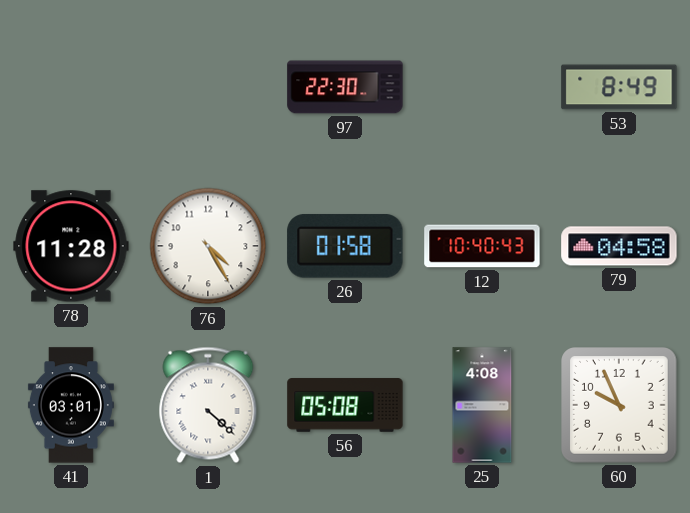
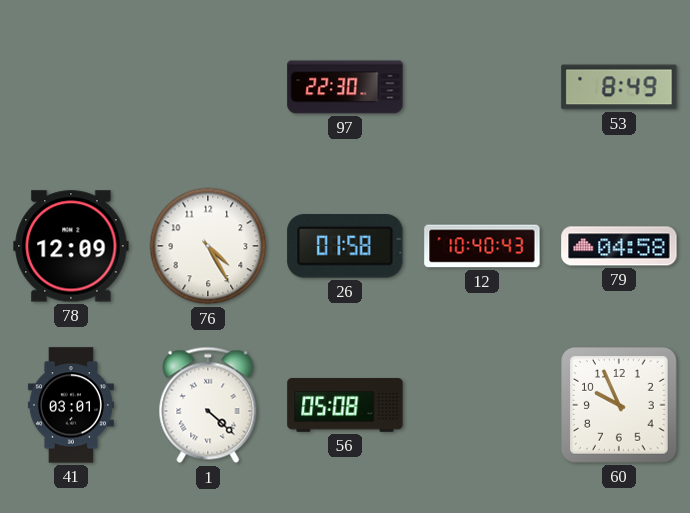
78: 11:28 -> 12:09
25: 4:08 -> none
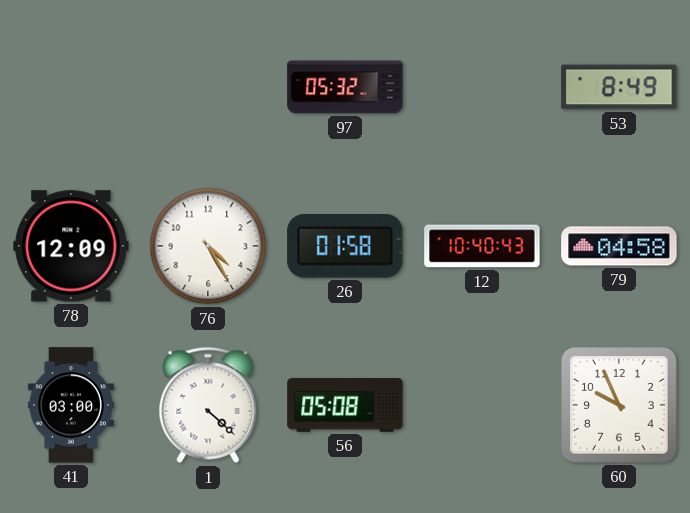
97: 22:30 -> 05:32
41: 03:01 -> 03:00
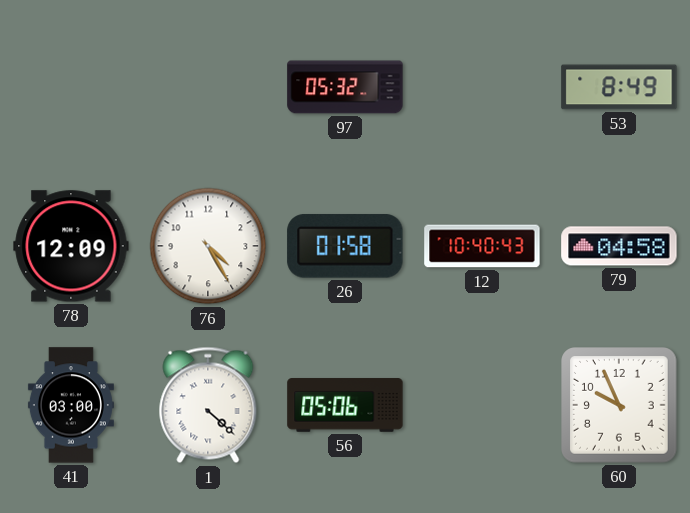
56: 05:08 -> 05:06
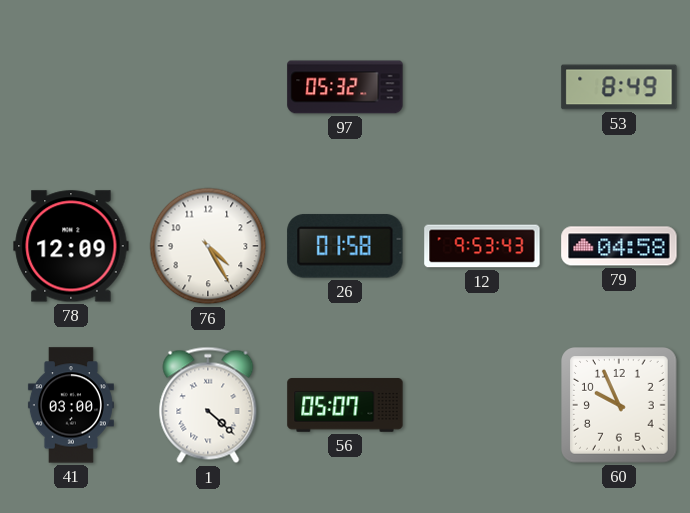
12: 10:40 -> 9:53
56: 05:06 -> 05:07
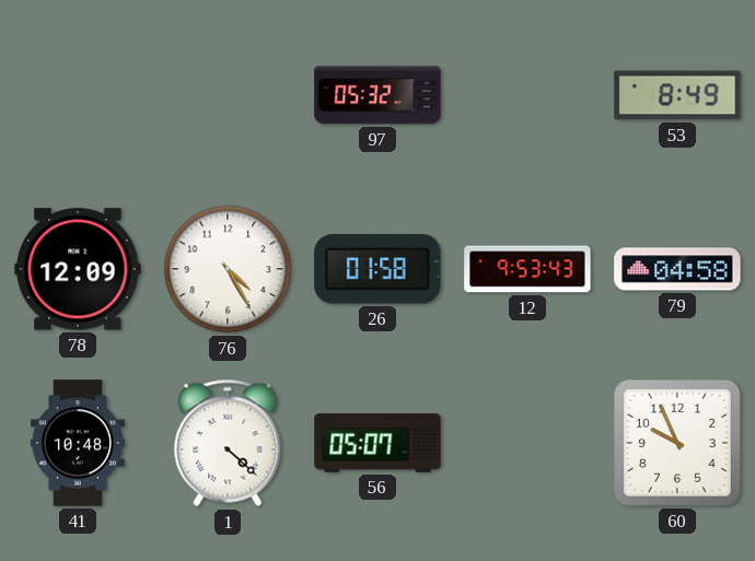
41: 03:00 -> 10:48
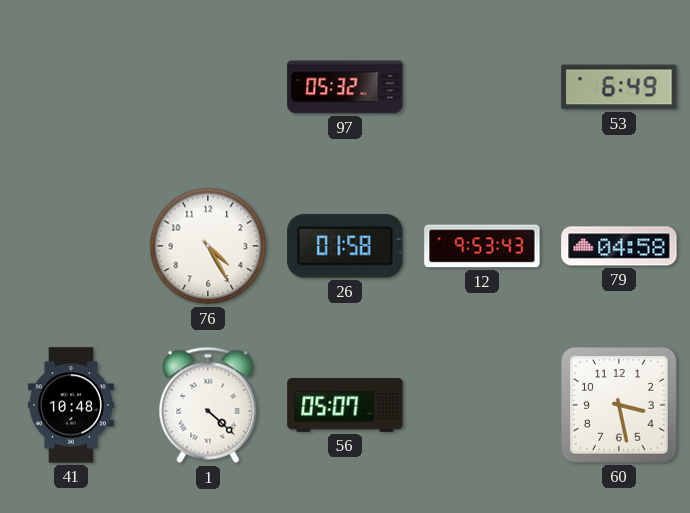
53: 8:49 -> 6:49
78: 12:09 -> none
60: 9:56 -> 3:28
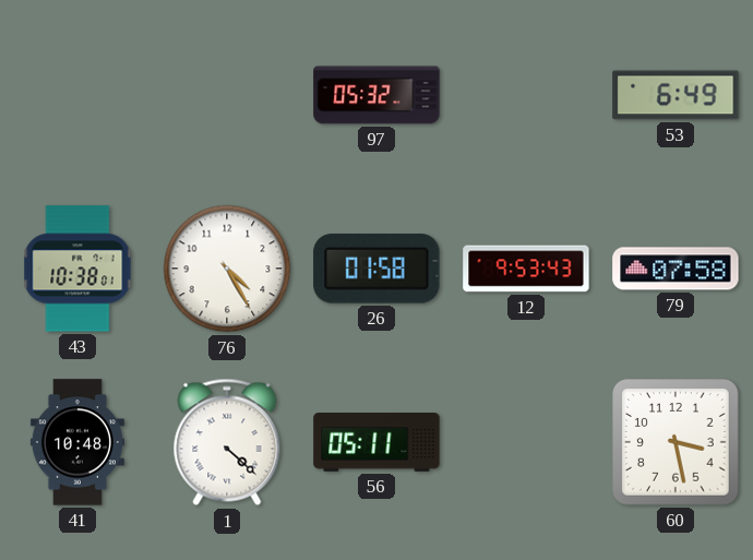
43: none -> 10:38
79: 04:58 -> 07:58
56: 05:07 -> 05:11
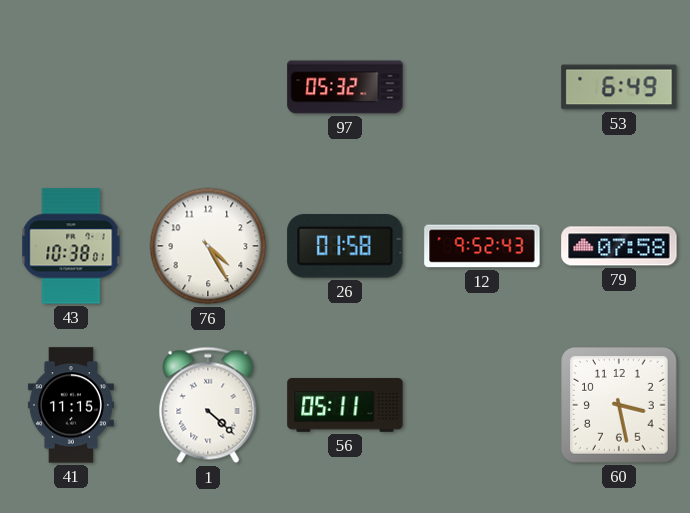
12: 9:53 -> 9:52
41: 10:48 -> 11:15
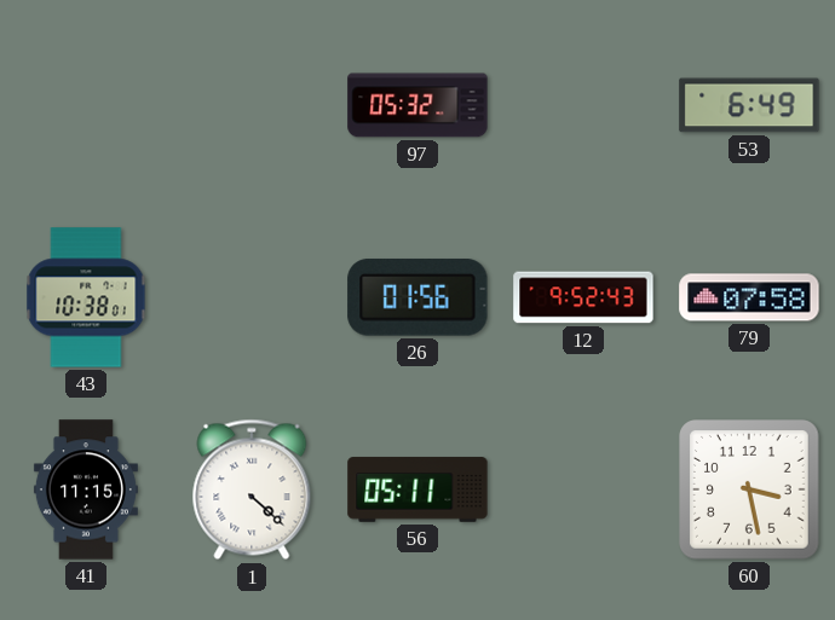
76: 4:25 -> none
26: 01:58 -> 01:56
